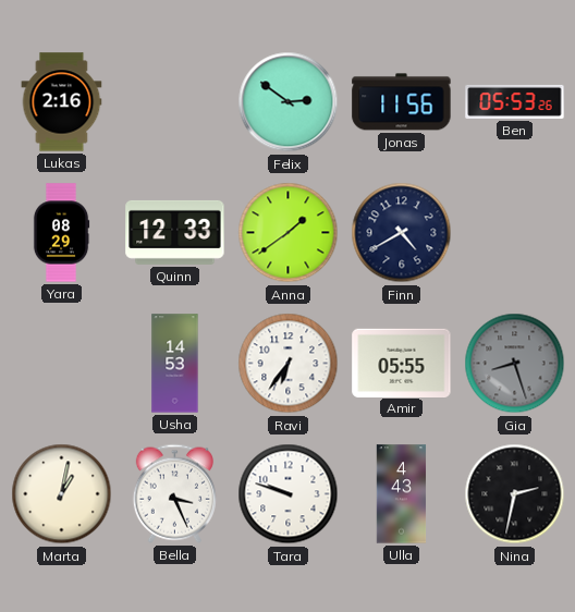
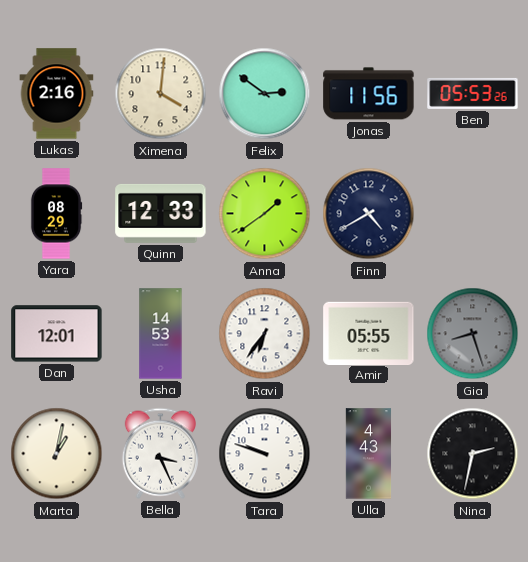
Ximena: none -> 4:01
Dan: none -> 12:01
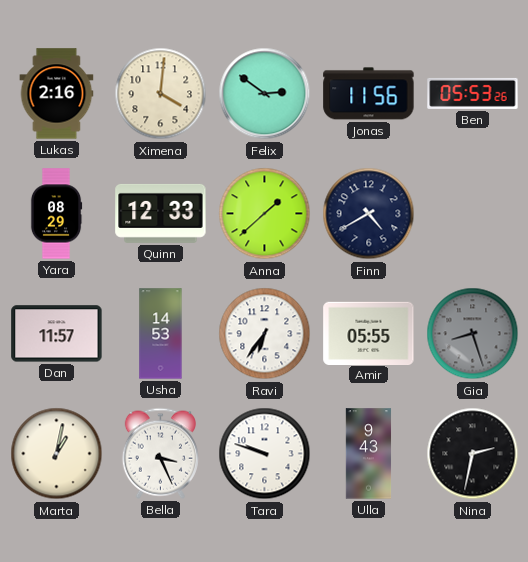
Anna: 1:39 -> 1:38
Dan: 12:01 -> 11:57
Ulla: 4:43 -> 9:43
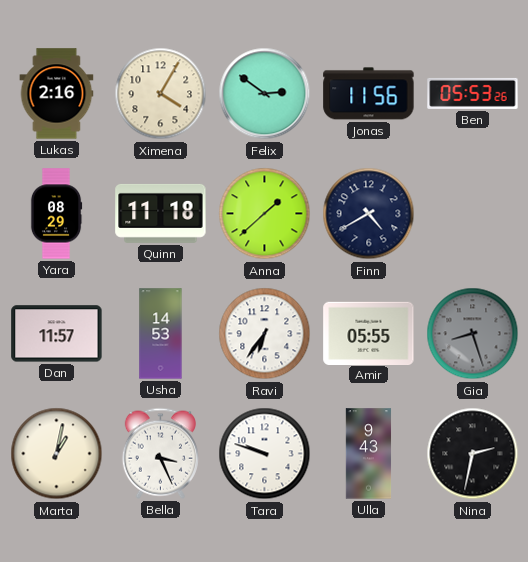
Ximena: 4:01 -> 4:05
Quinn: 12:33 -> 11:18
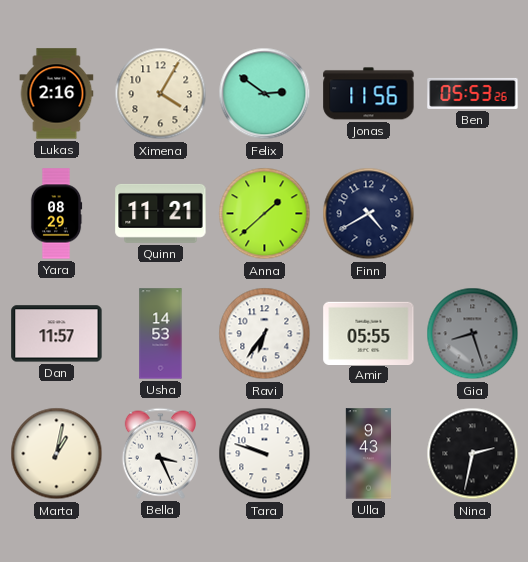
Quinn: 11:18 -> 11:21
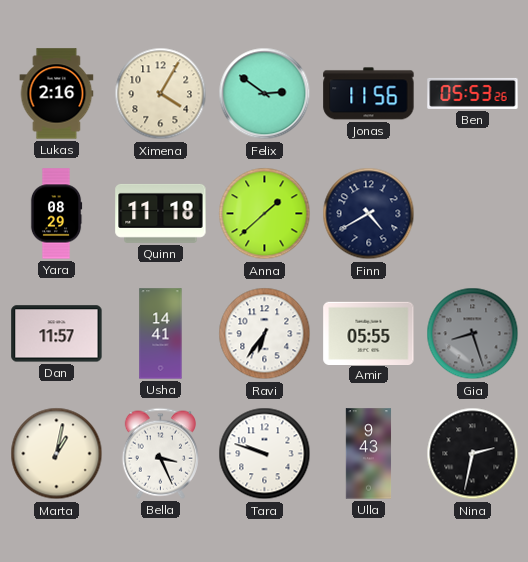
Quinn: 11:21 -> 11:18
Usha: 14:53 -> 14:41
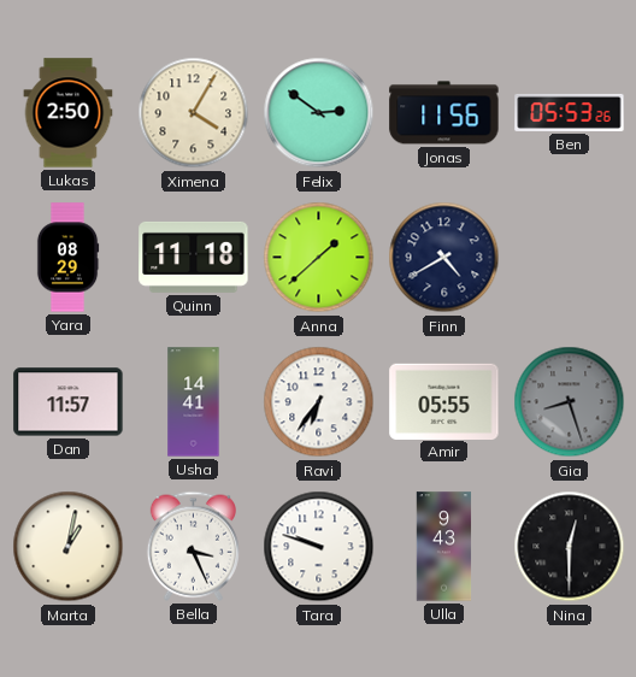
Lukas: 2:16 -> 2:50
Nina: 2:32 -> 12:30
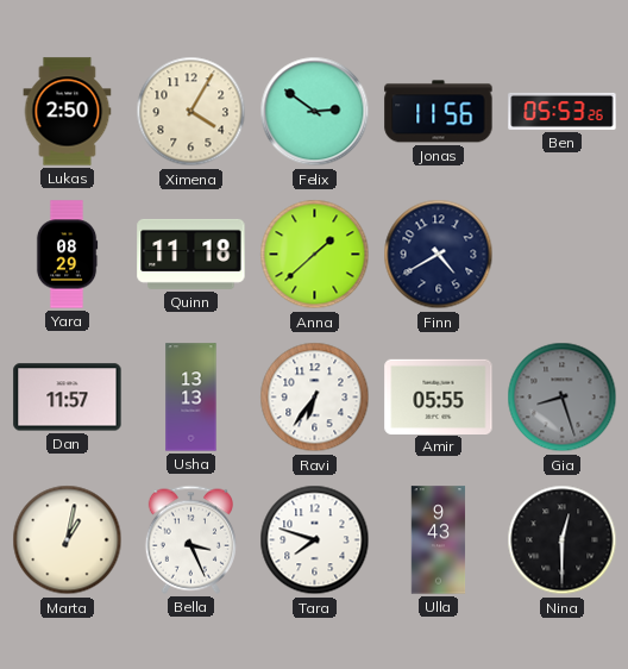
Usha: 14:41 -> 13:13
Tara: 9:48 -> 7:48
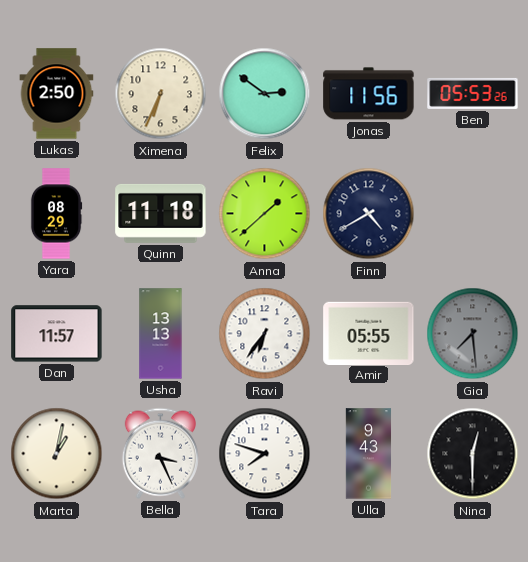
Ximena: 4:05 -> 6:34
Gia: 8:27 -> 7:29
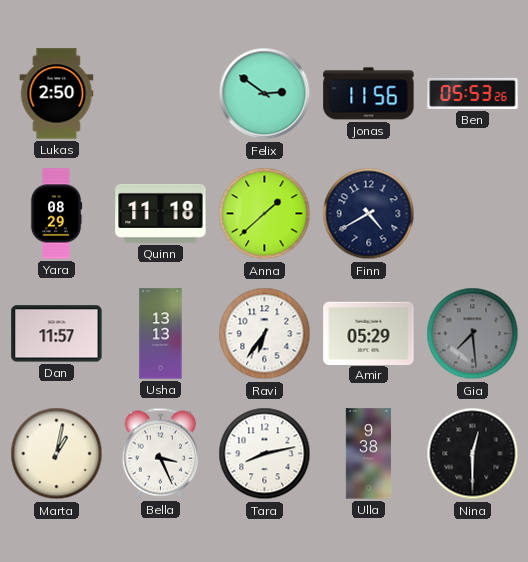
Ximena: 6:34 -> none
Amir: 05:55 -> 05:29
Tara: 7:48 -> 8:13
Ulla: 9:43 -> 9:38
